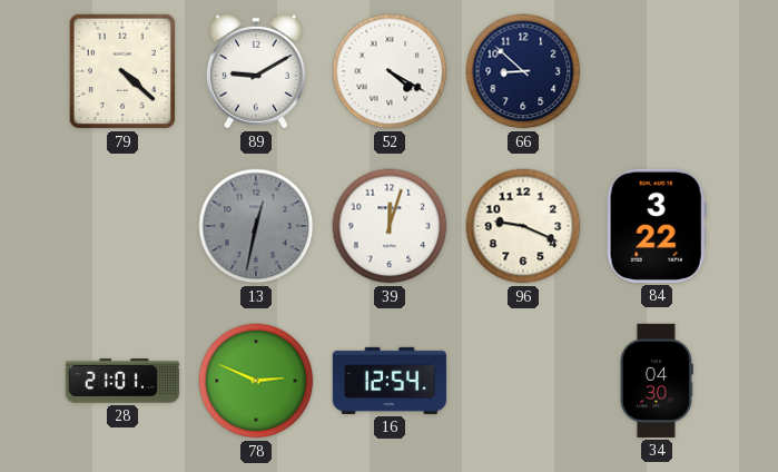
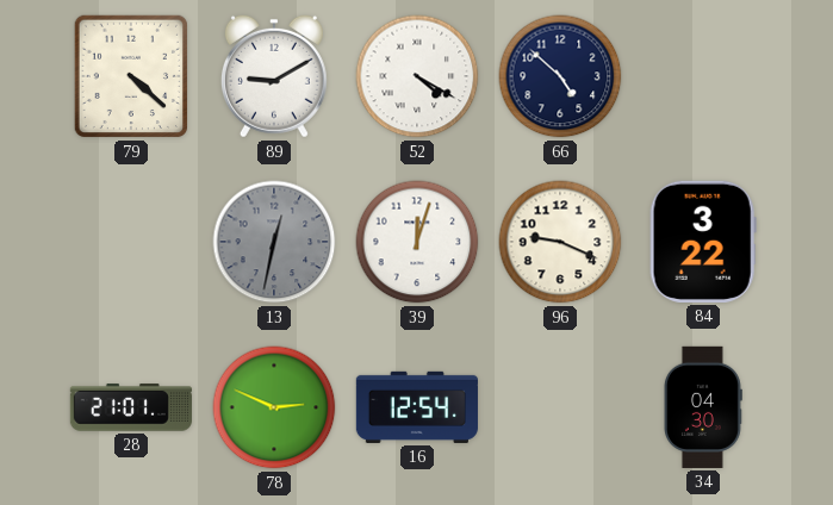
66: 8:52 -> 4:52
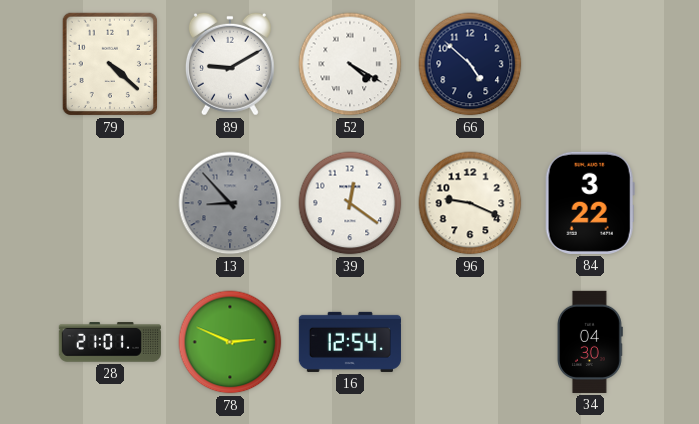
13: 12:32 -> 8:53
39: 12:03 -> 12:21
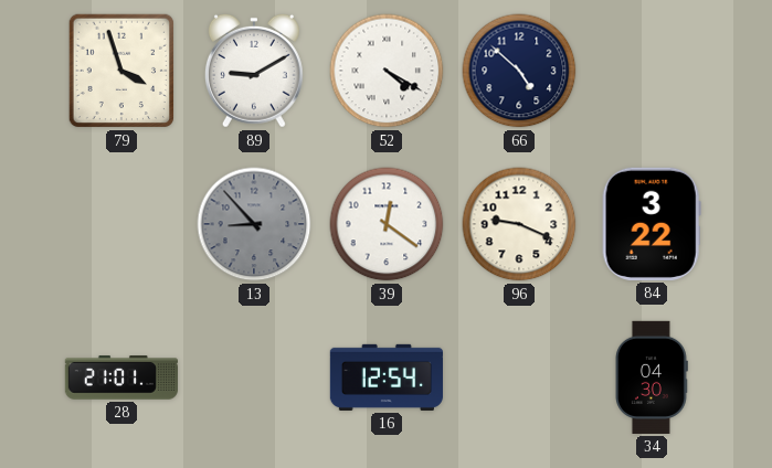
79: 4:22 -> 3:57
78: 2:49 -> none
